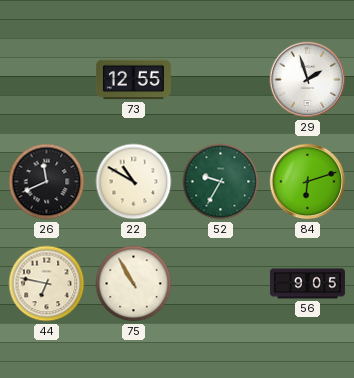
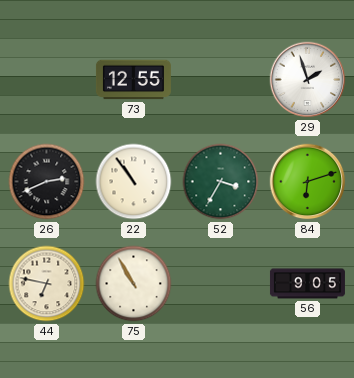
26: 11:41 -> 2:41
22: 10:50 -> 10:54
52: 9:35 -> 3:35
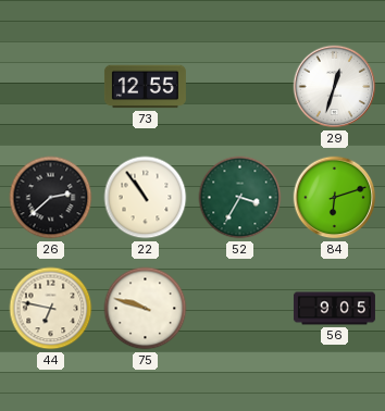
29: 1:57 -> 12:33
26: 2:41 -> 2:38
75: 10:55 -> 9:48
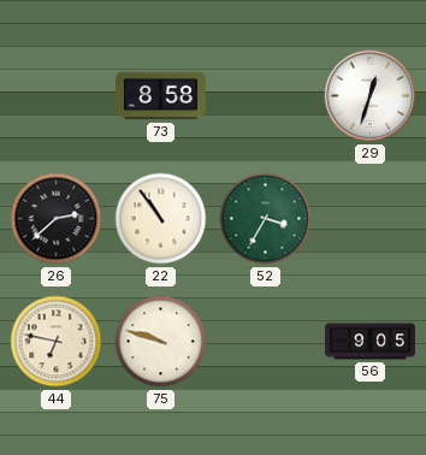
73: 12:55 -> 8:58
84: 6:12 -> none
